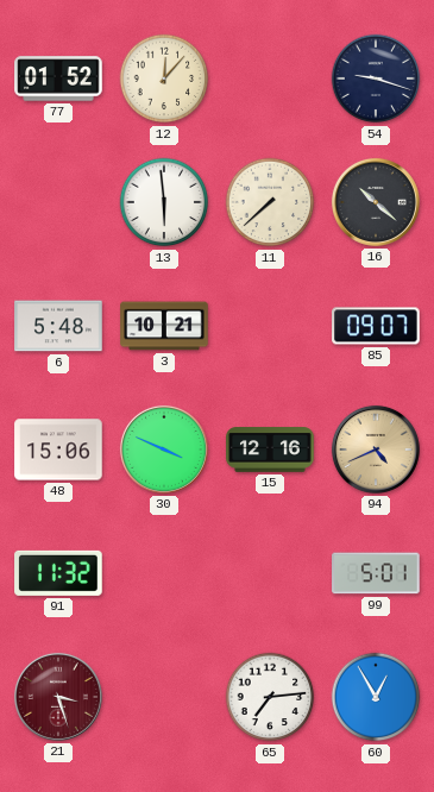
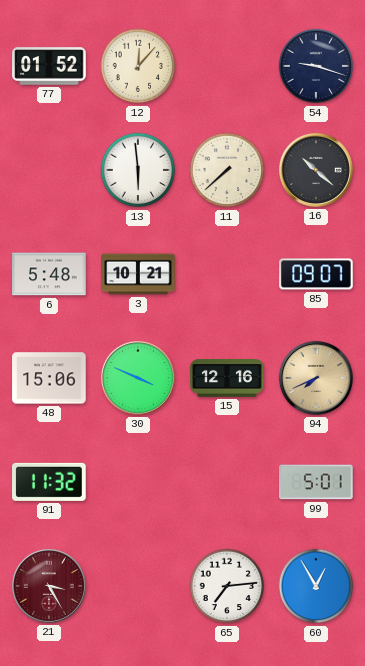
94: 4:41 -> 7:41
21: 3:27 -> 3:25
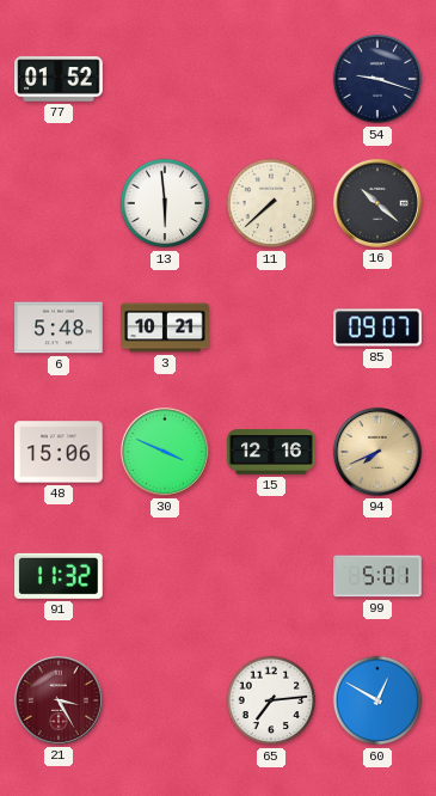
12: 12:07 -> none
60: 12:55 -> 12:50
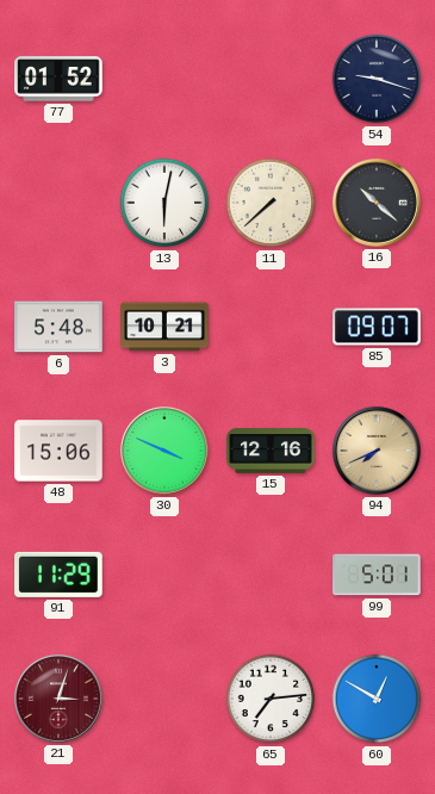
13: 5:59 -> 6:02
91: 11:32 -> 11:29
21: 3:25 -> 3:03
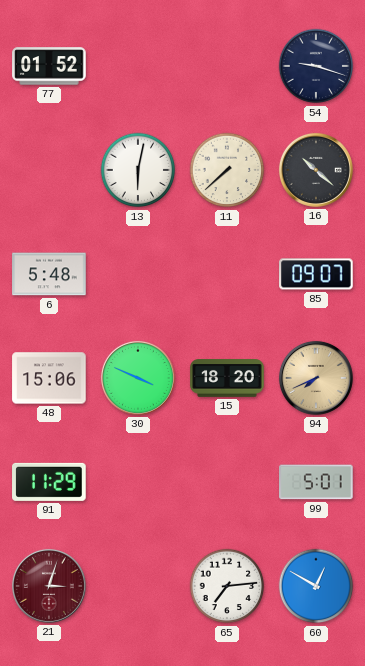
3: 10:21 -> none
15: 12:16 -> 18:20
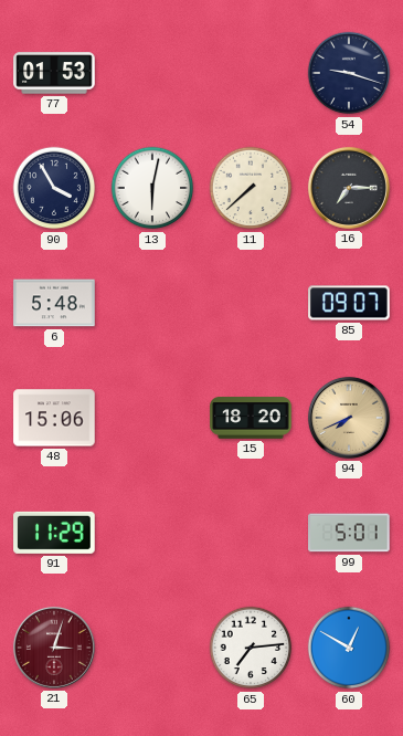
77: 01:52 -> 01:53
90: none -> 3:55
16: 10:22 -> 7:15
30: 3:49 -> none
